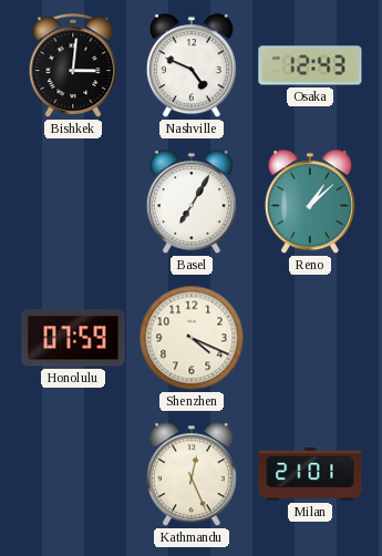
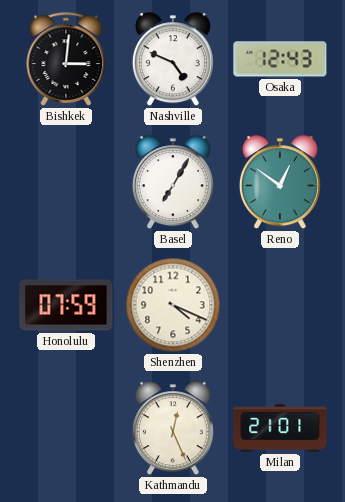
Reno: 1:08 -> 12:51
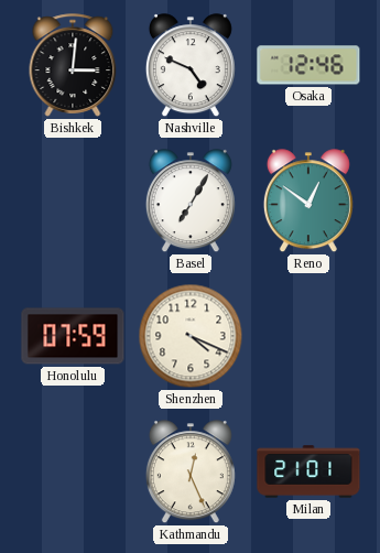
Osaka: 12:43 -> 12:46
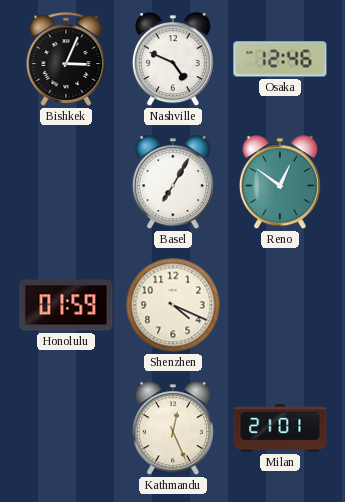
Bishkek: 3:01 -> 3:04
Honolulu: 07:59 -> 01:59
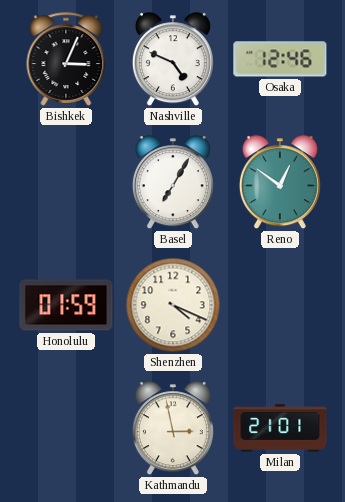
Kathmandu: 12:26 -> 2:58
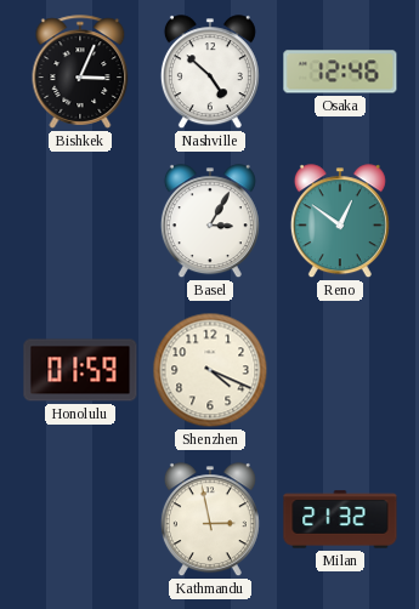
Nashville: 4:49 -> 4:52
Basel: 7:05 -> 3:05
Milan: 21:01 -> 21:32
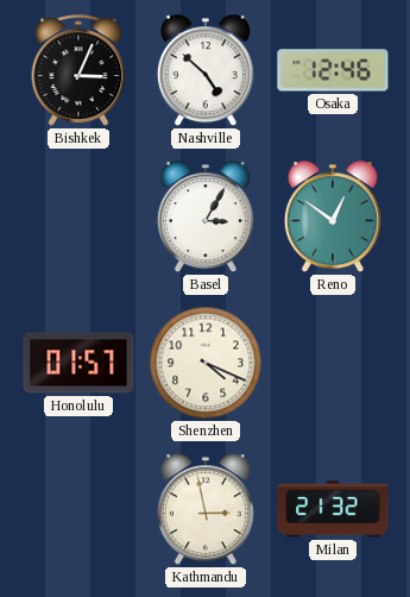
Honolulu: 01:59 -> 01:57
